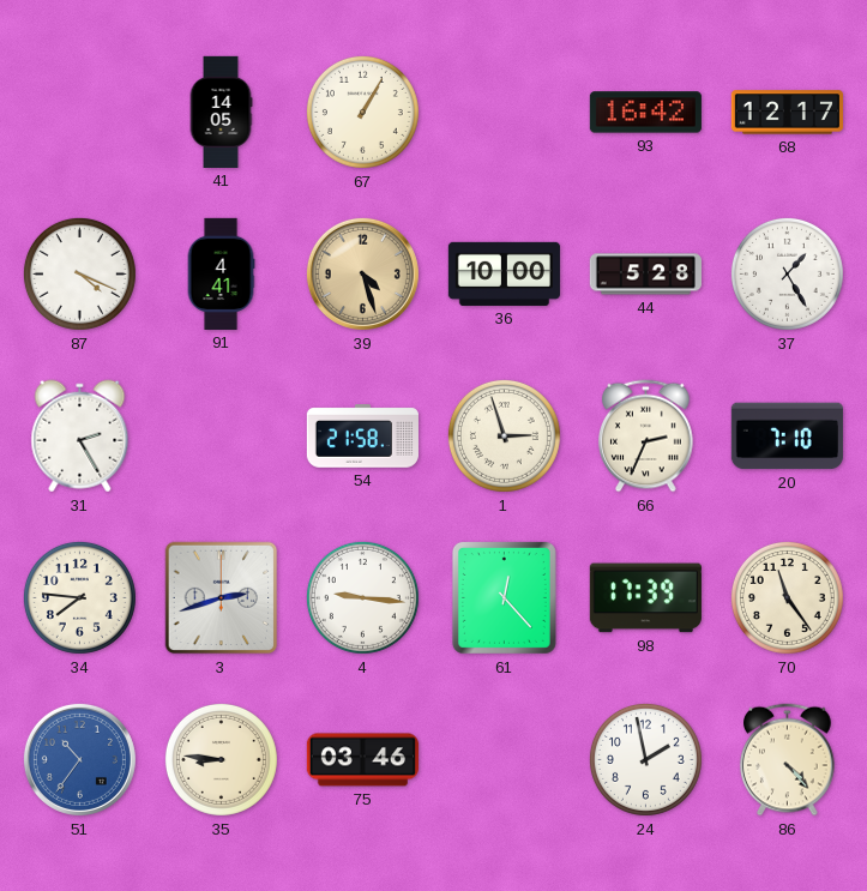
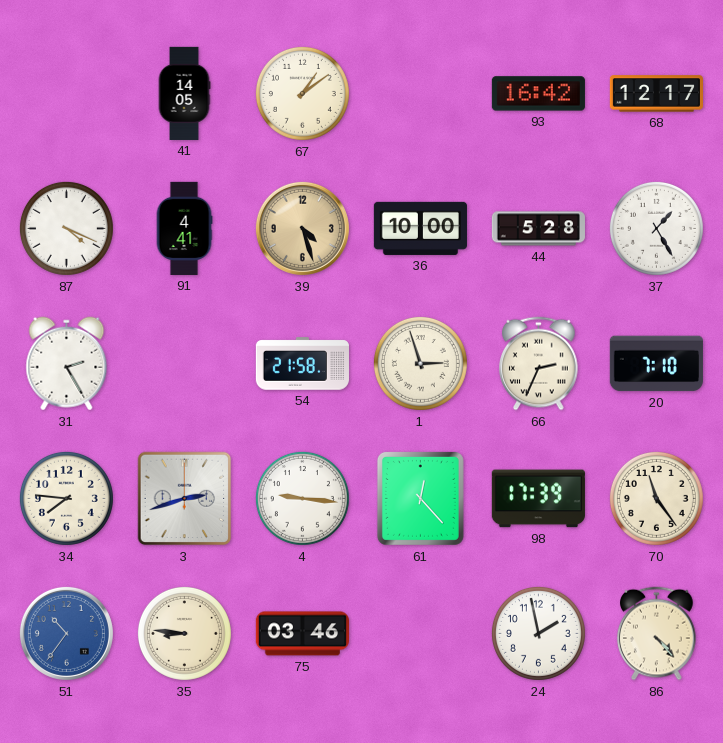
67: 1:05 -> 1:09
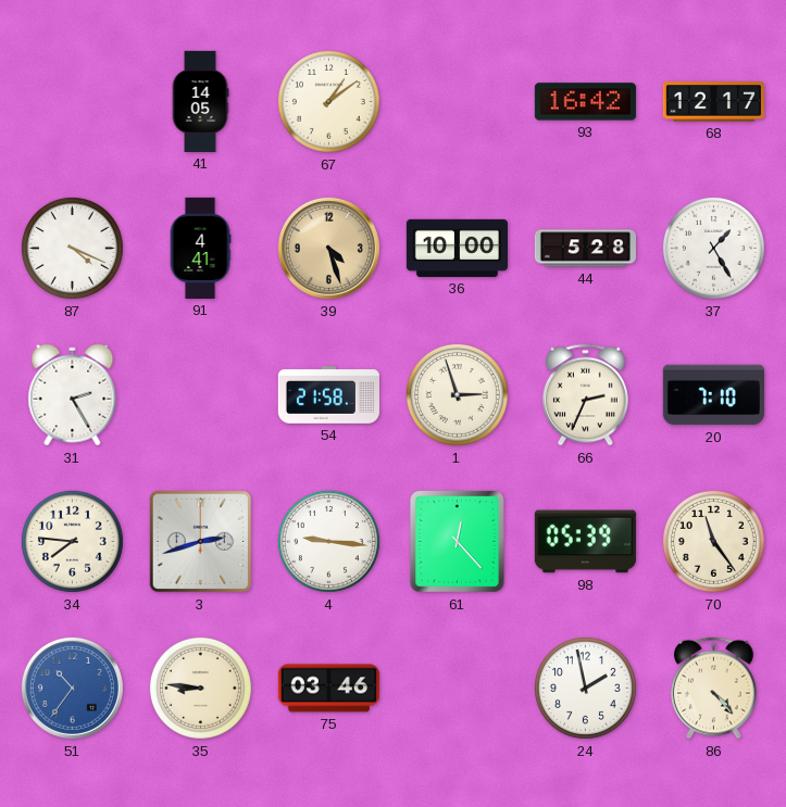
98: 17:39 -> 05:39
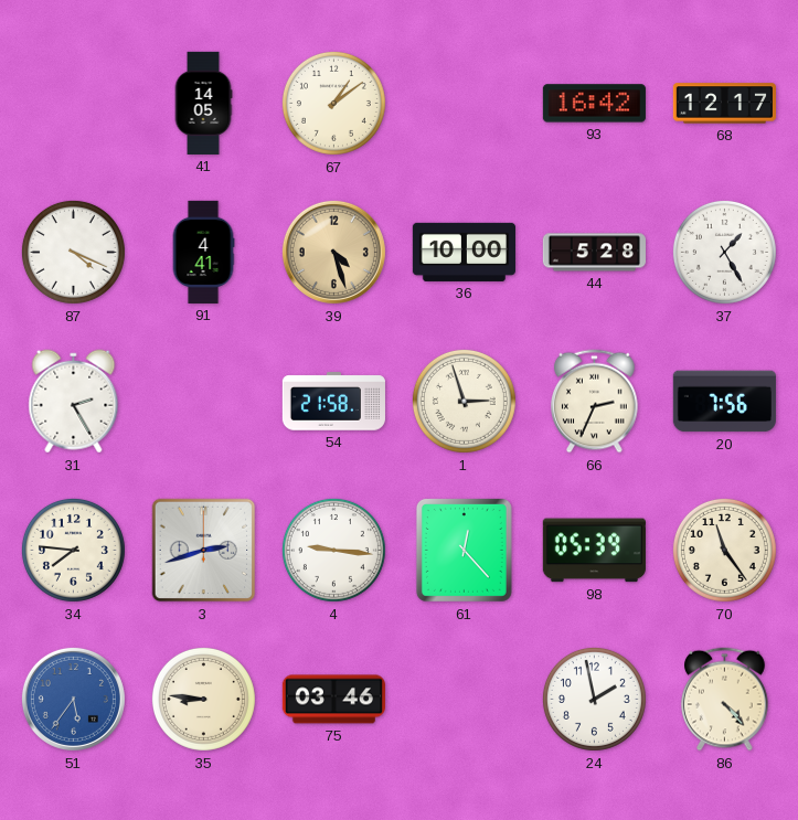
20: 7:10 -> 7:56
51: 10:36 -> 5:36
